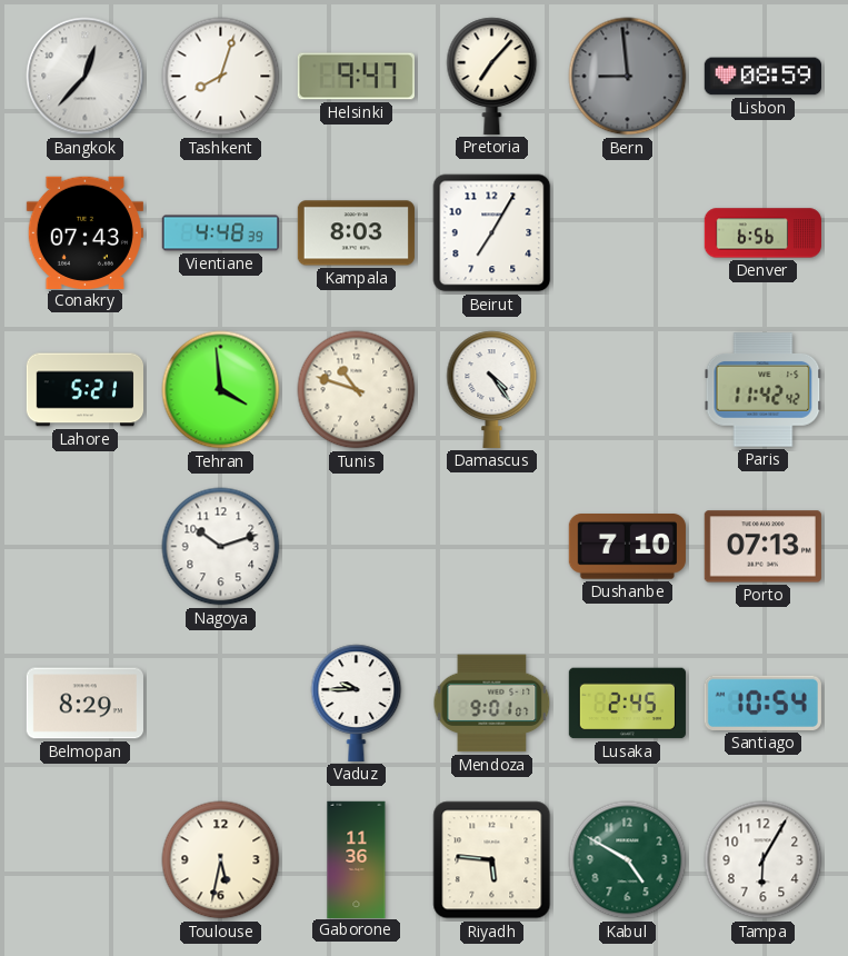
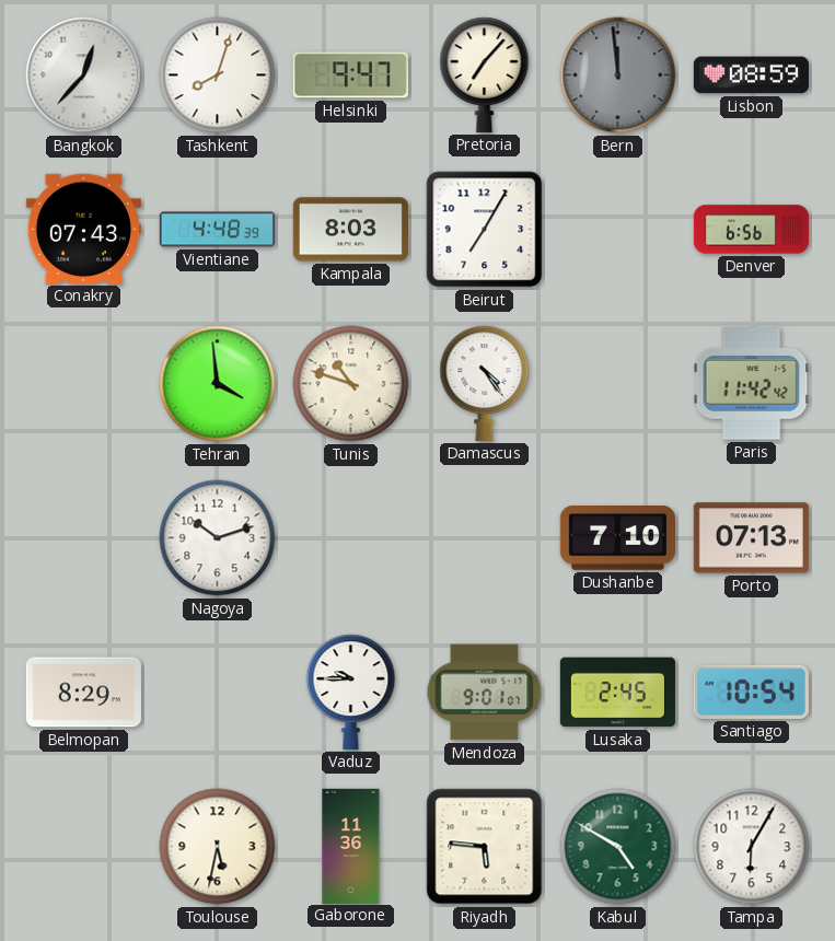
Bern: 8:59 -> 11:59
Lahore: 5:21 -> none
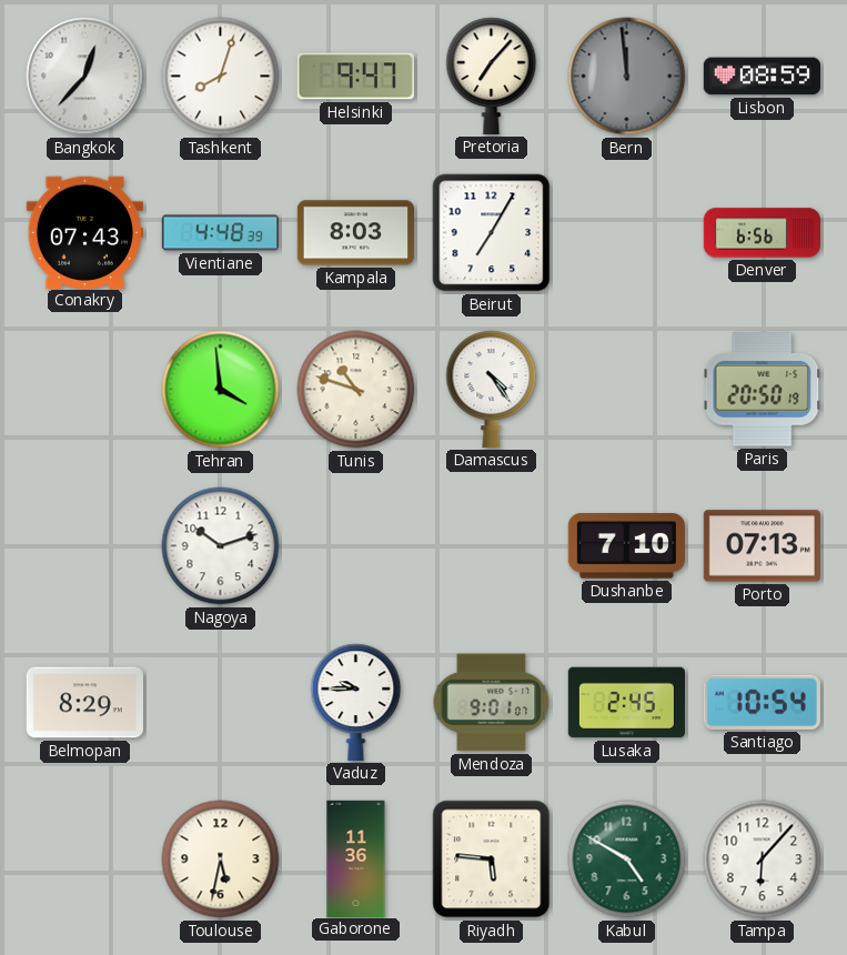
Paris: 11:42 -> 20:50
Tampa: 6:05 -> 6:07
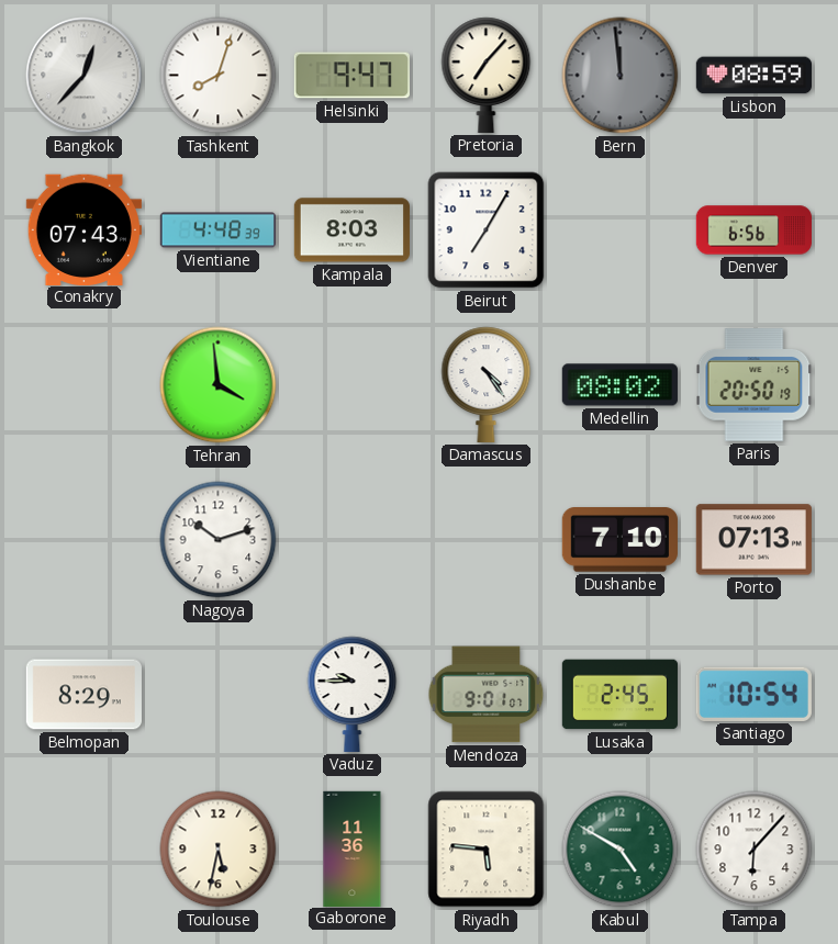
Tunis: 10:48 -> none
Medellin: none -> 08:02
